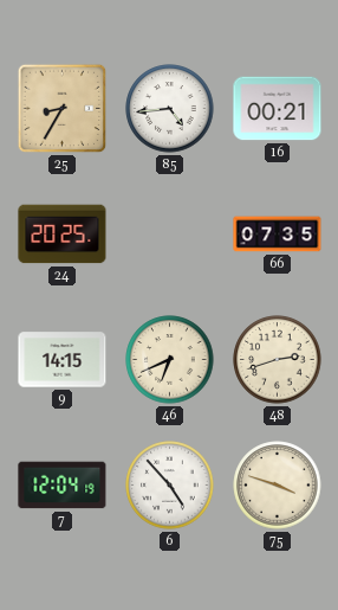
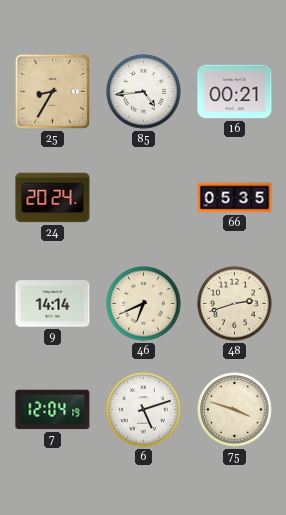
24: 20:25 -> 20:24
66: 07:35 -> 05:35
9: 14:15 -> 14:14
6: 4:53 -> 5:12
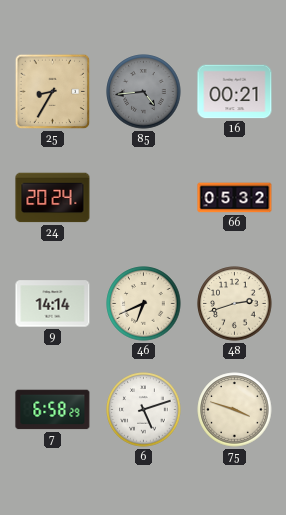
85 dial: white -> grey
66: 05:35 -> 05:32
7: 12:04 -> 6:58
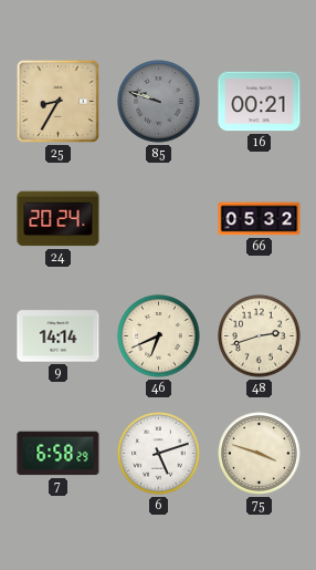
85: 4:44 -> 9:48
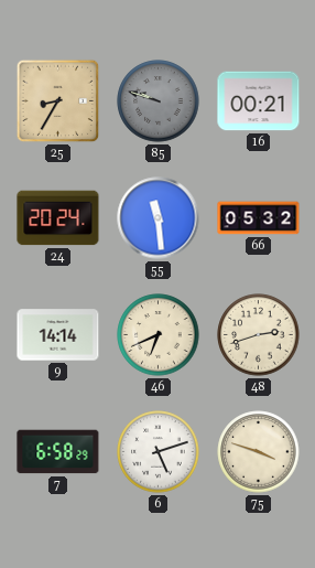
55: none -> 11:29
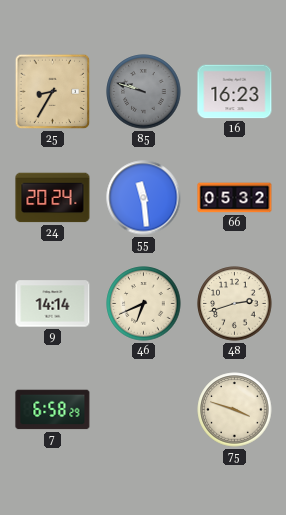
16: 00:21 -> 16:23
6: 5:12 -> none
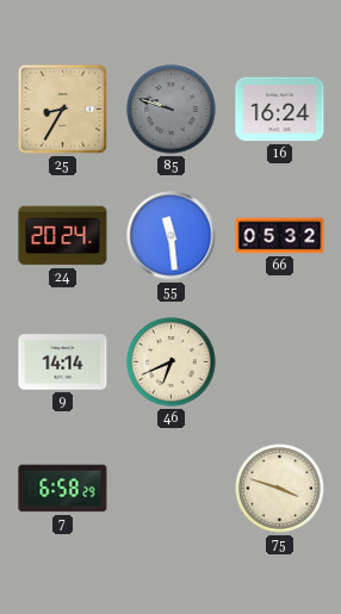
16: 16:23 -> 16:24
48: 2:42 -> none
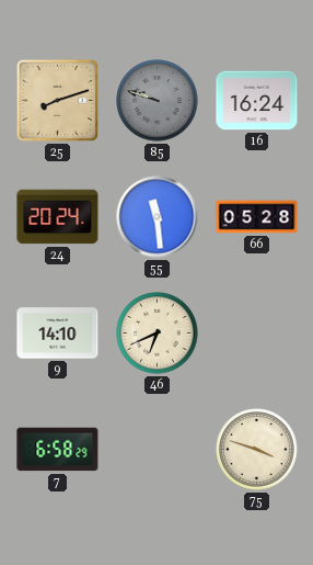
25: 8:35 -> 8:12
66: 05:32 -> 05:28
9: 14:14 -> 14:10
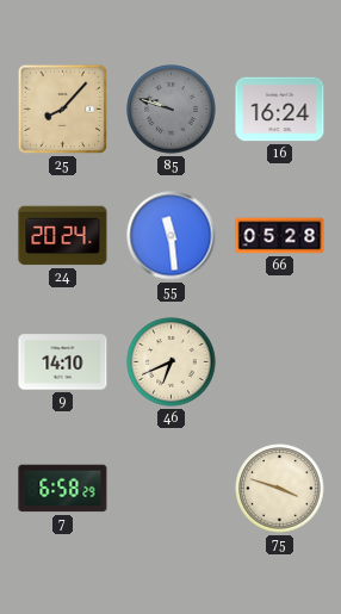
25: 8:12 -> 8:07
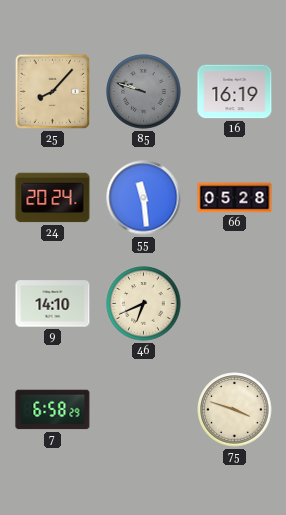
16: 16:24 -> 16:19
